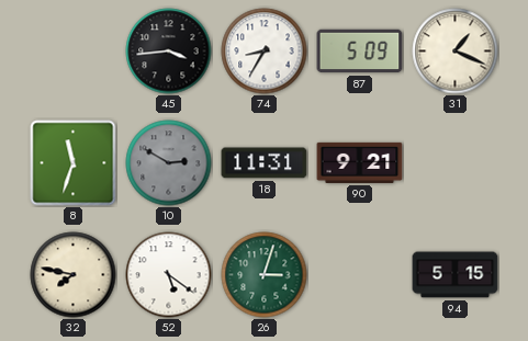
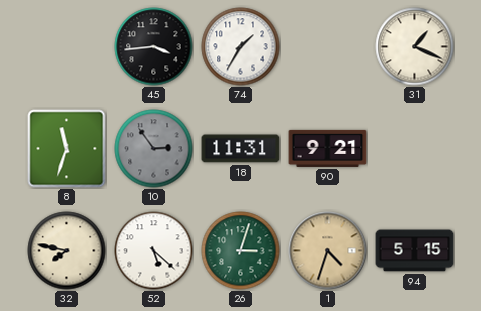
74: 8:35 -> 1:35
87: 5:09 -> none
10: 2:50 -> 2:54
52: 5:21 -> 5:22
1: none -> 4:33
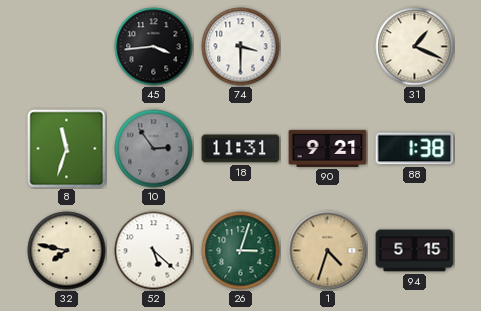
74: 1:35 -> 3:30
88: none -> 1:38
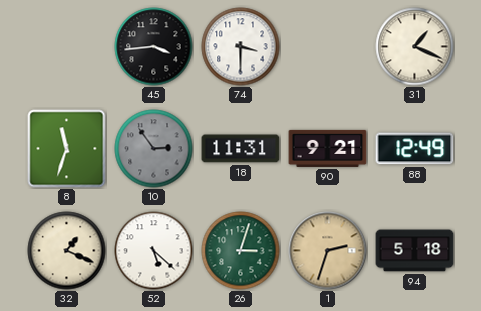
88: 1:38 -> 12:49
32: 7:47 -> 1:19
1: 4:33 -> 2:33
94: 5:15 -> 5:18
